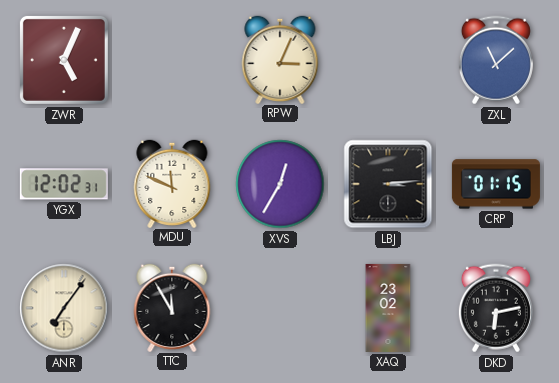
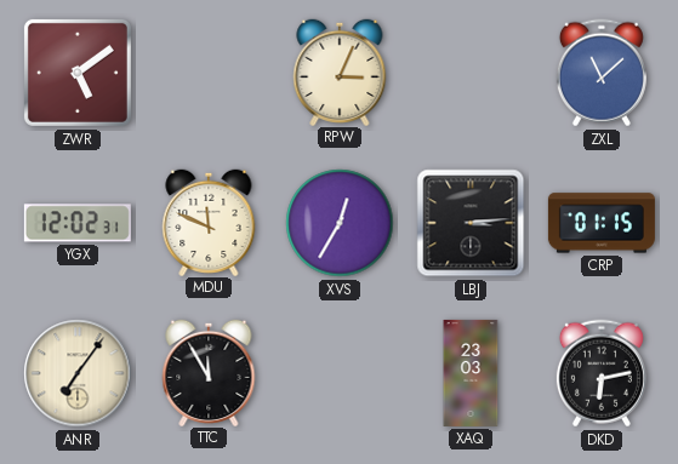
ZWR: 5:04 -> 5:09
XAQ: 23:02 -> 23:03
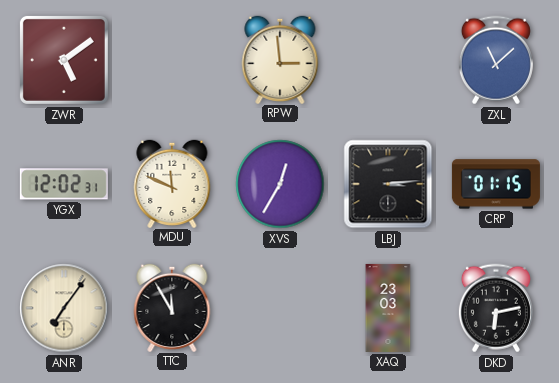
RPW: 3:04 -> 2:59
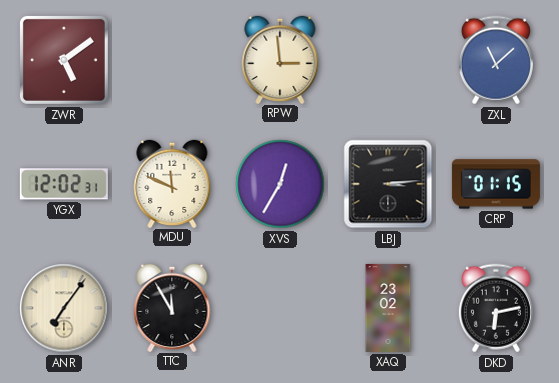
XAQ: 23:03 -> 23:02
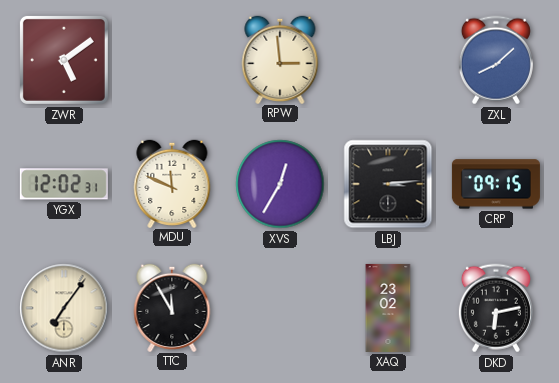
ZXL: 11:08 -> 8:08
CRP: 01:15 -> 09:15
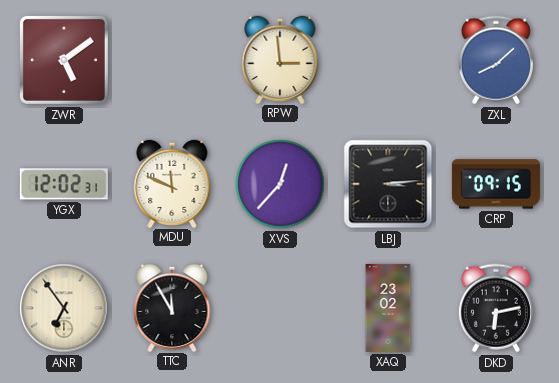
XVS: 12:35 -> 12:37
ANR: 7:06 -> 6:54
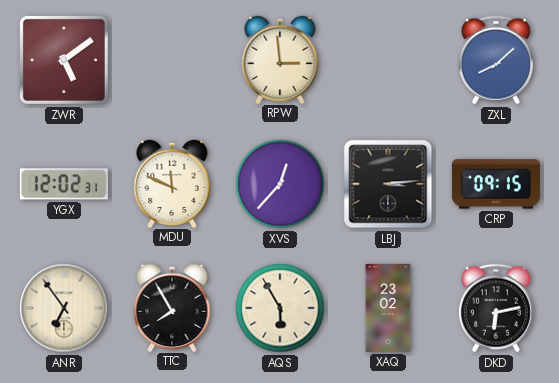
TTC: 11:55 -> 7:55
AQS: none -> 5:55
